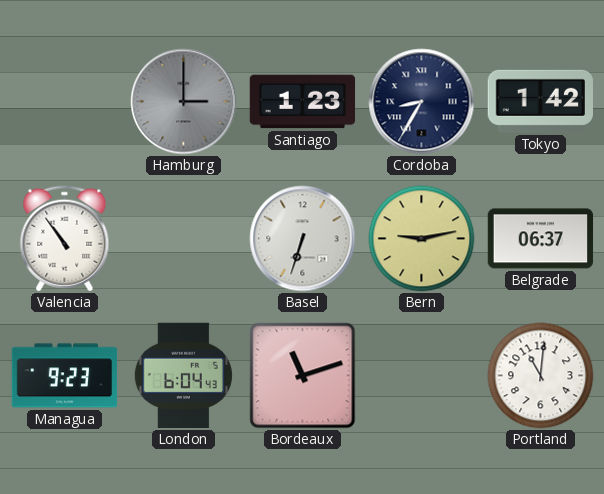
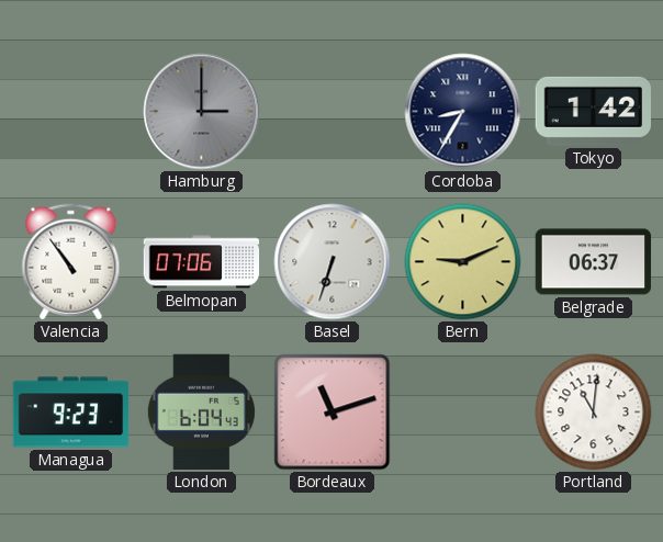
Santiago: 1:23 -> none
Belmopan: none -> 07:06
Bern: 9:13 -> 9:11
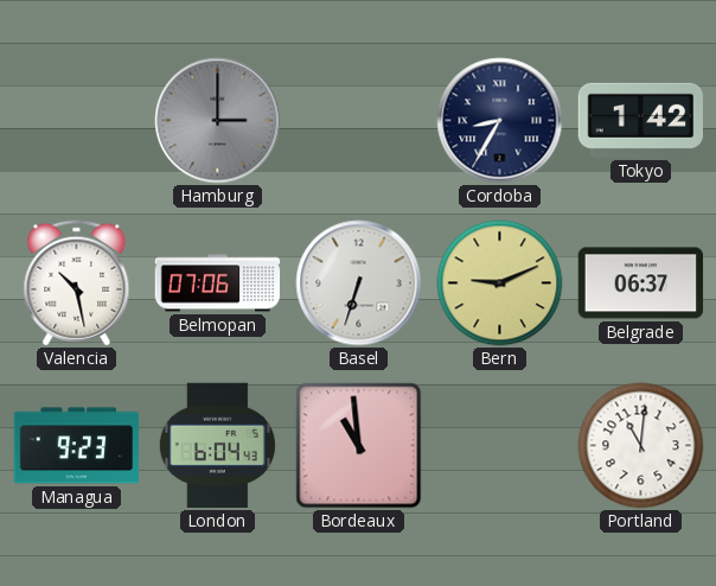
Valencia: 10:54 -> 10:28
Bordeaux: 11:12 -> 10:59
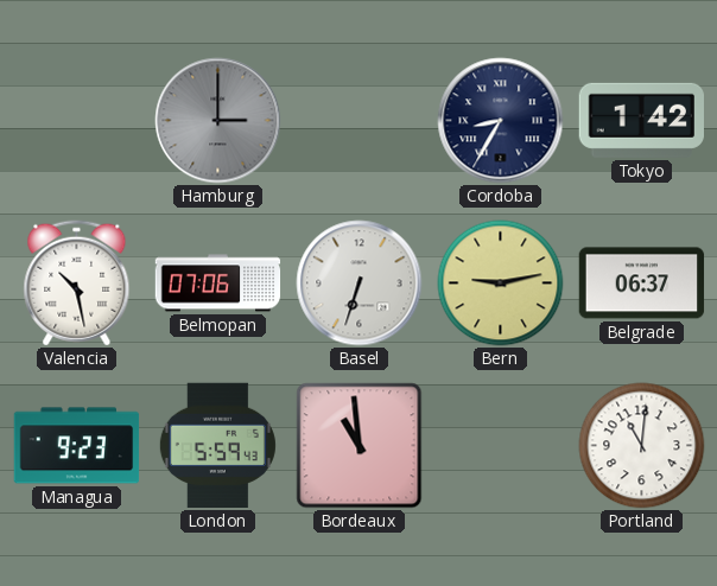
Bern: 9:11 -> 9:13
London: 6:04 -> 5:59
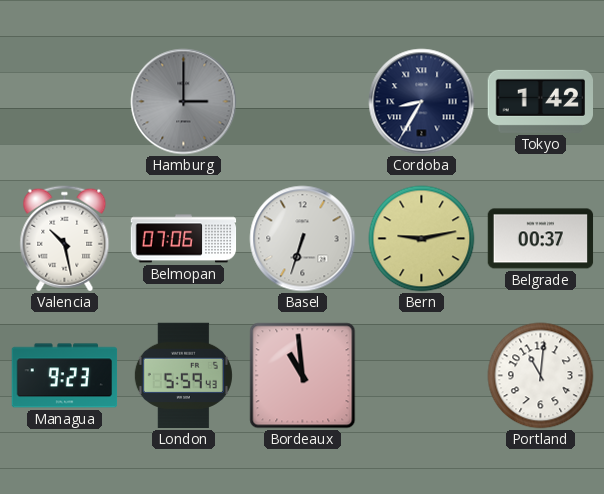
Belgrade: 06:37 -> 00:37
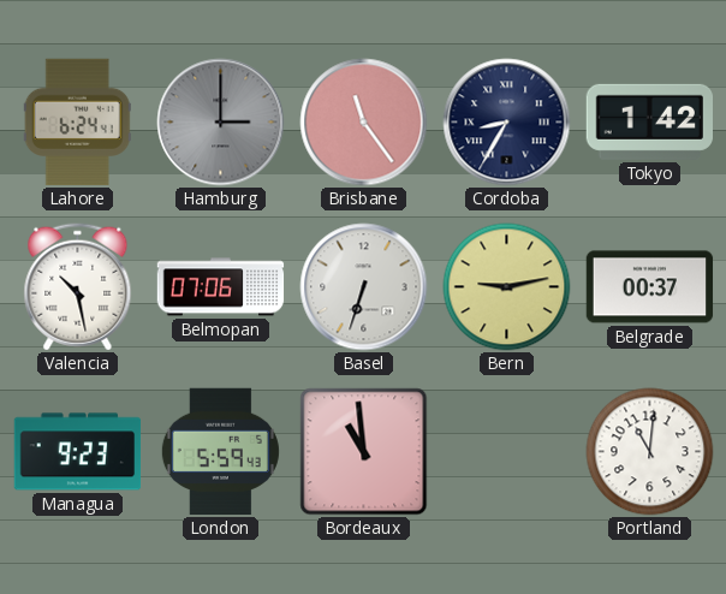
Lahore: none -> 6:24
Brisbane: none -> 11:24
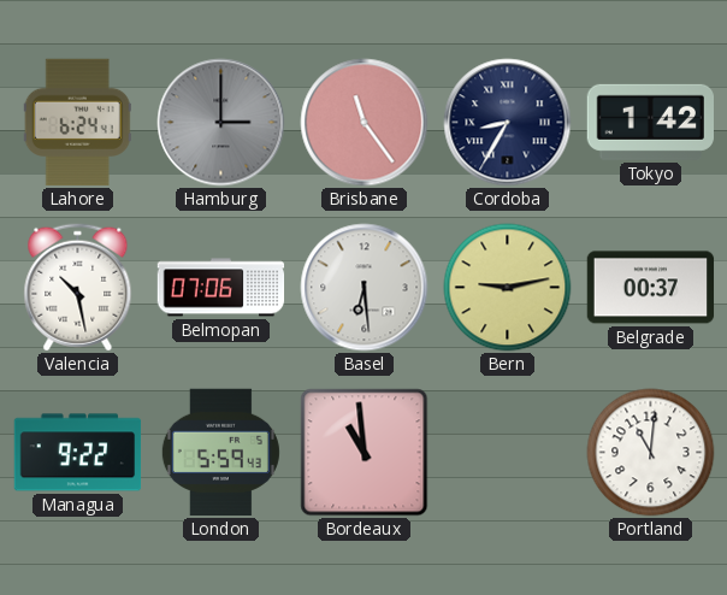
Basel: 6:33 -> 6:29
Managua: 9:23 -> 9:22
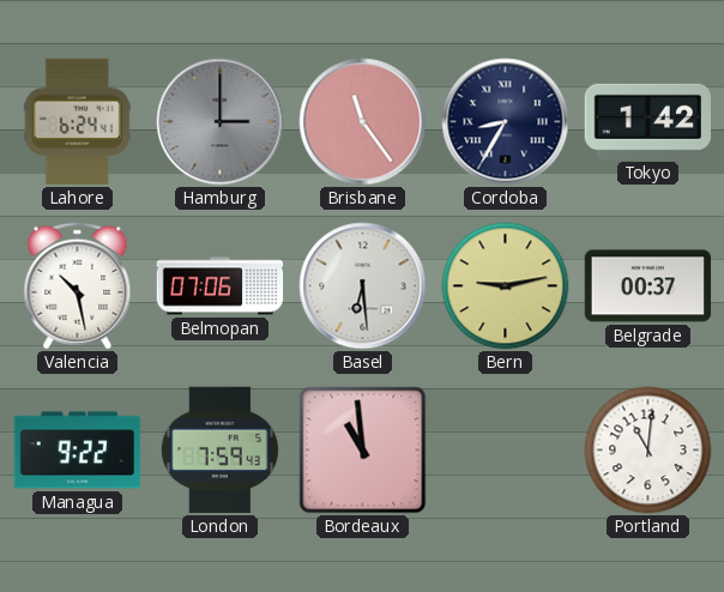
London: 5:59 -> 7:59
